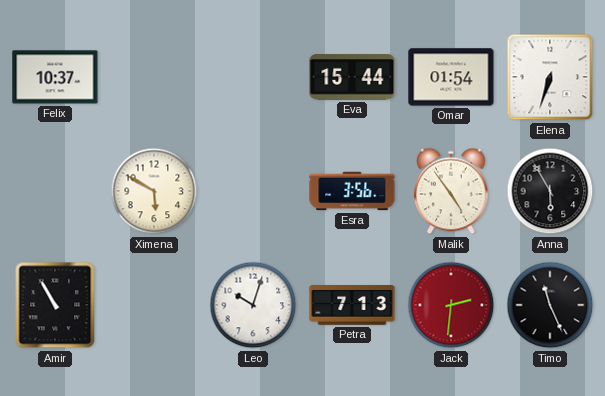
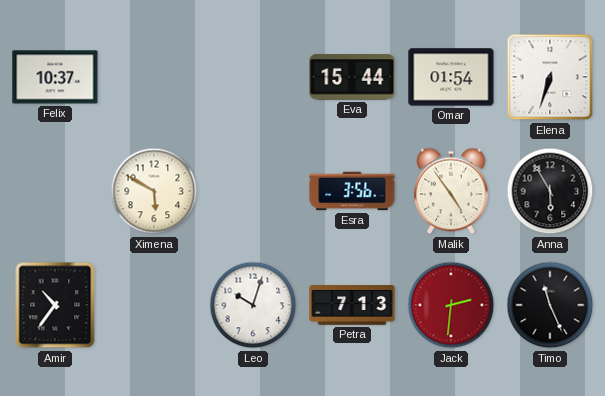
Amir: 10:55 -> 10:36
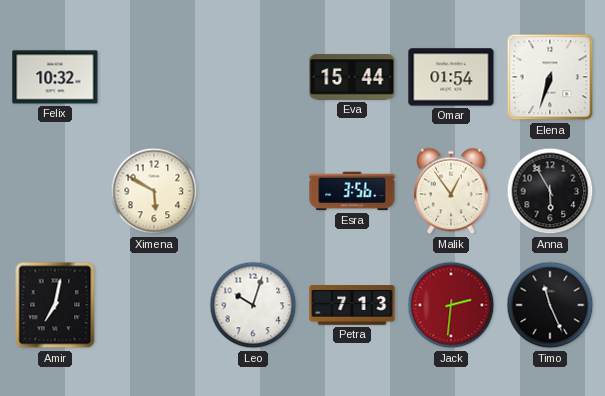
Felix: 10:37 -> 10:32
Malik: 4:54 -> 12:54
Amir: 10:36 -> 7:02
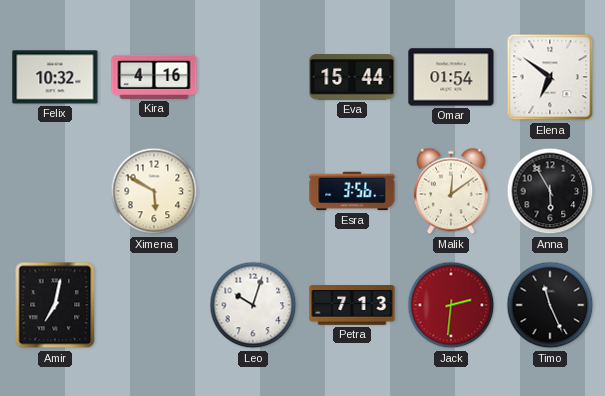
Kira: none -> 4:16
Elena: 6:33 -> 6:51
Malik: 12:54 -> 12:09
